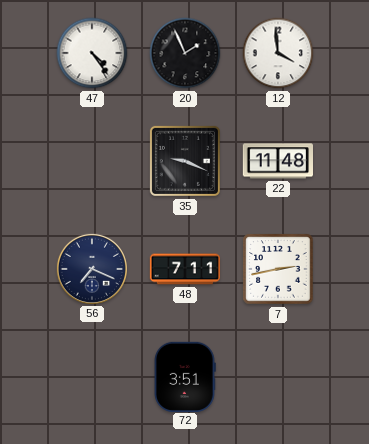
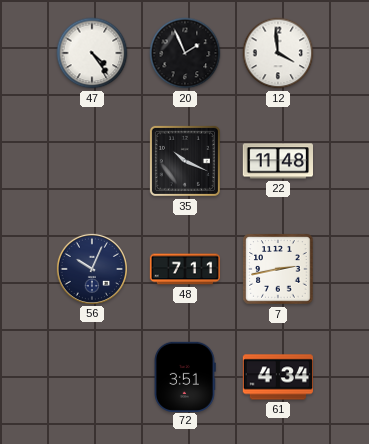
35: 9:19 -> 10:19
56: 7:19 -> 10:04
61: none -> 4:34
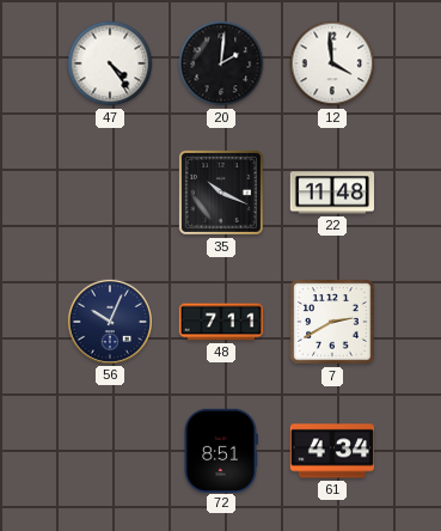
20: 1:56 -> 2:01
7: 2:43 -> 2:40
72: 3:51 -> 8:51
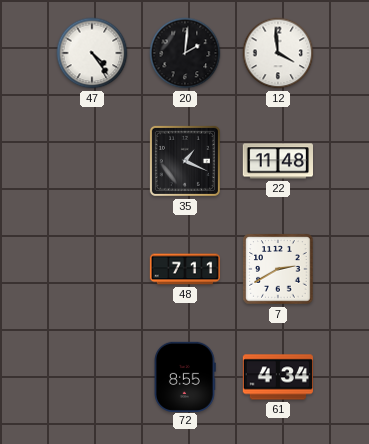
35: 10:19 -> 1:19
56: 10:04 -> none
72: 8:51 -> 8:55
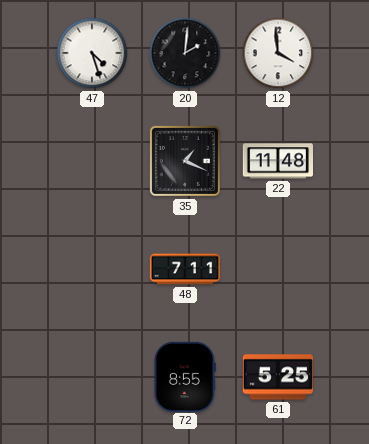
47: 4:24 -> 4:27
7: 2:40 -> none
61: 4:34 -> 5:25
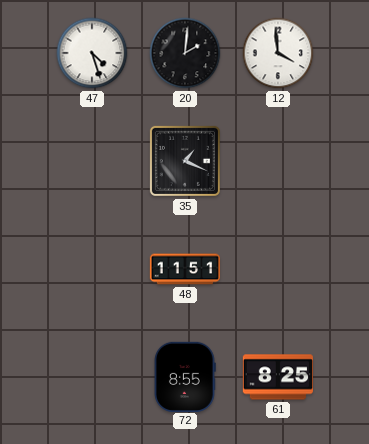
22: 11:48 -> none
48: 7:11 -> 11:51
61: 5:25 -> 8:25
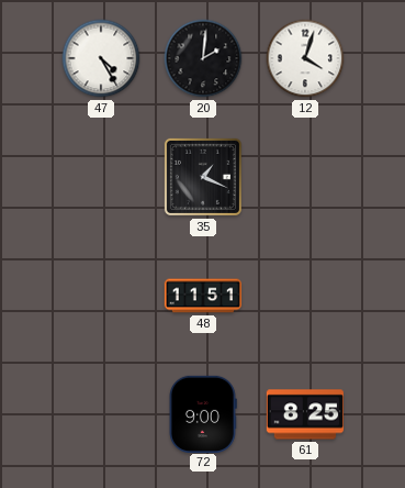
47: 4:27 -> 4:25
12: 3:59 -> 4:03
72: 8:55 -> 9:00
